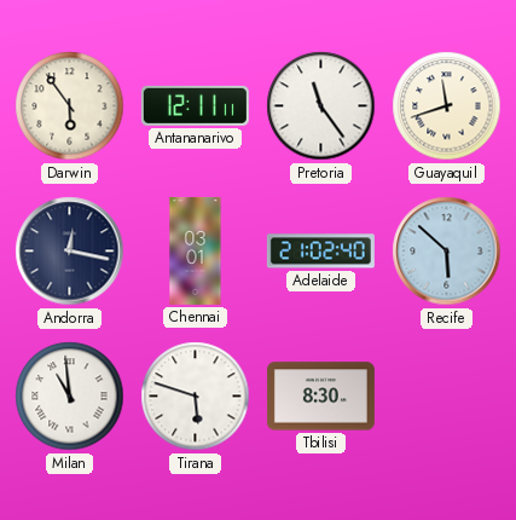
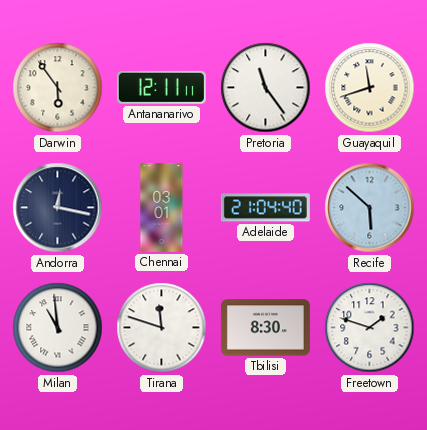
Adelaide: 21:02 -> 21:04
Tirana: 5:48 -> 11:48
Freetown: none -> 1:48
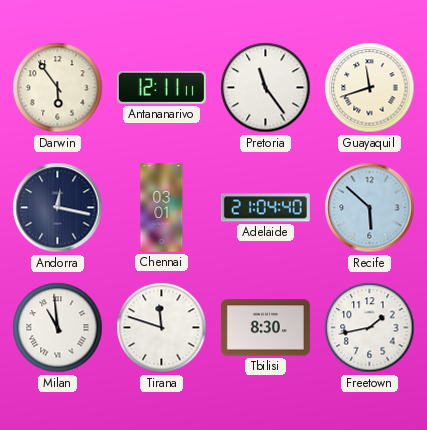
Freetown: 1:48 -> 1:43
